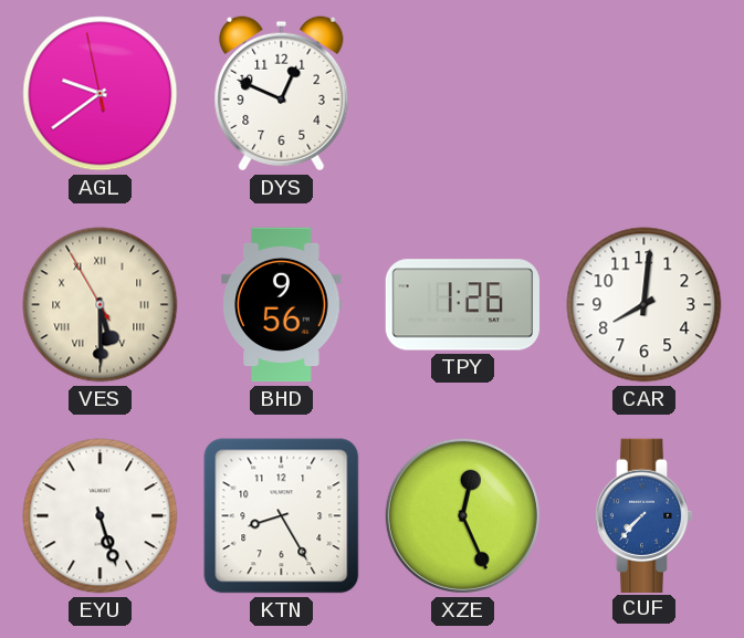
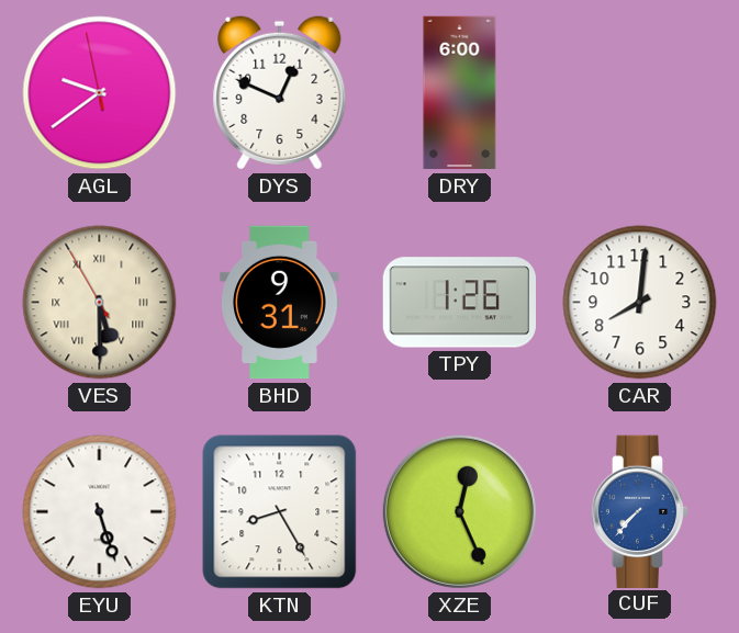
DRY: none -> 6:00
BHD: 9:56 -> 9:31
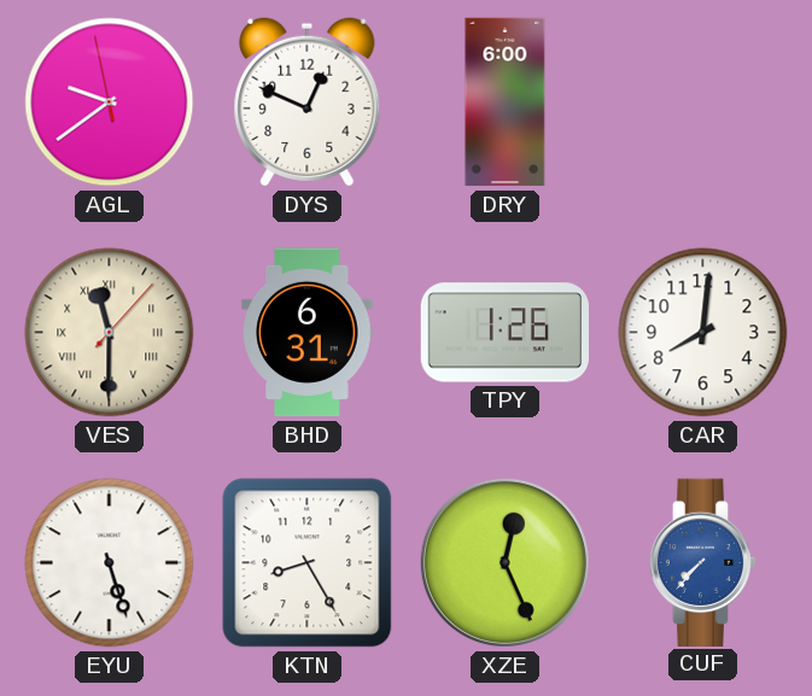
VES: 5:29 -> 11:30
BHD: 9:31 -> 6:31
